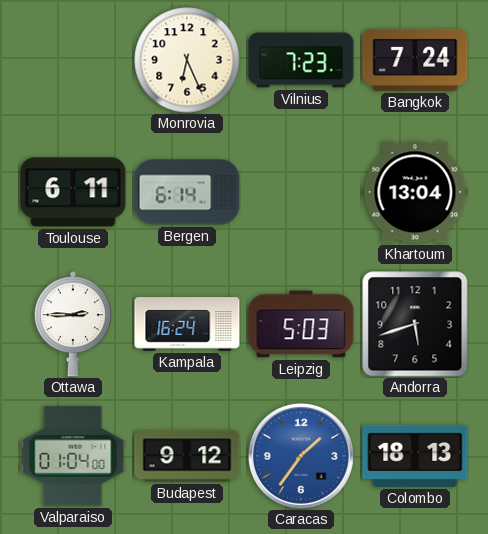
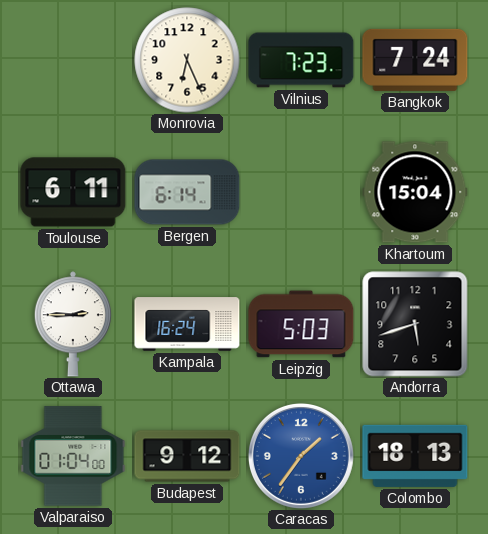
Khartoum: 13:04 -> 15:04
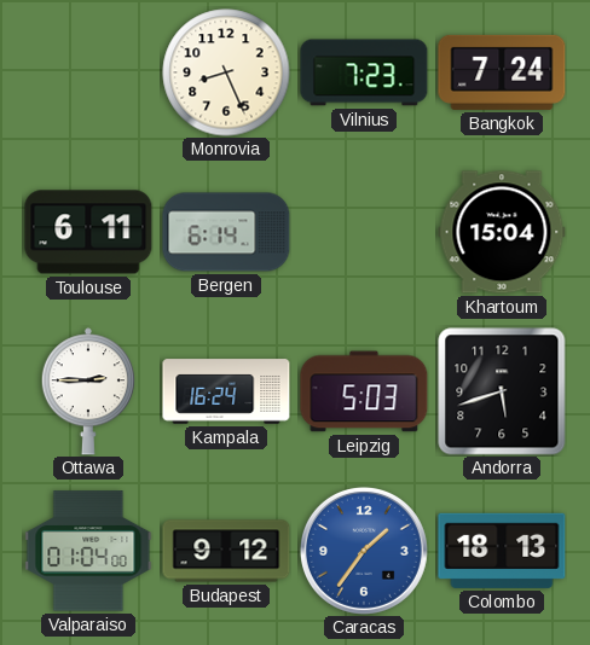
Monrovia: 6:26 -> 8:26
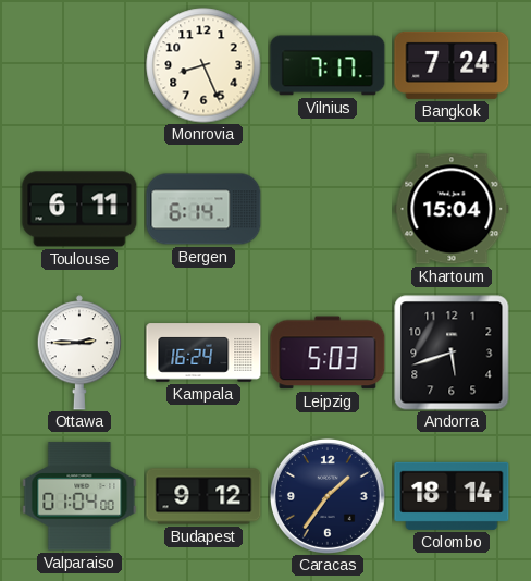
Vilnius: 7:23 -> 7:17
Caracas dial: blue -> navy
Colombo: 18:13 -> 18:14
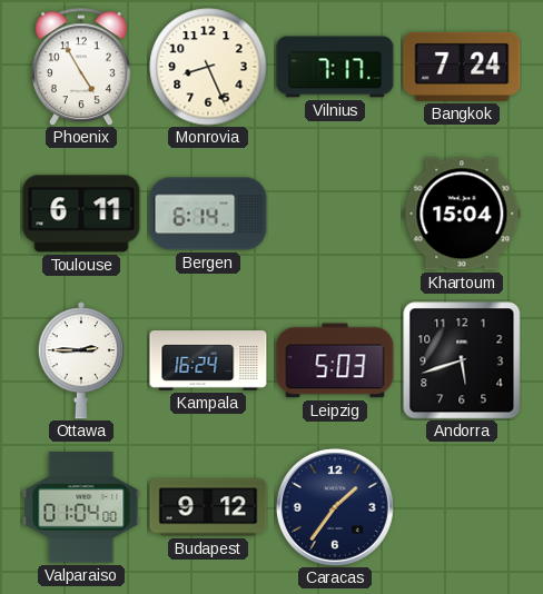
Phoenix: none -> 4:55
Colombo: 18:14 -> none
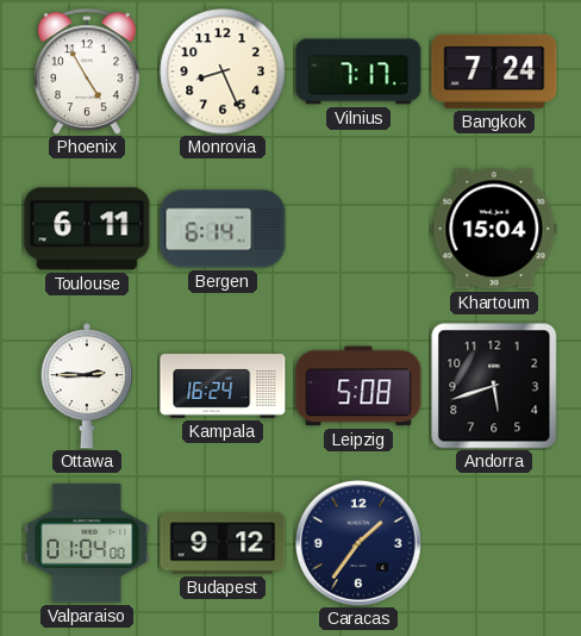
Leipzig: 5:03 -> 5:08
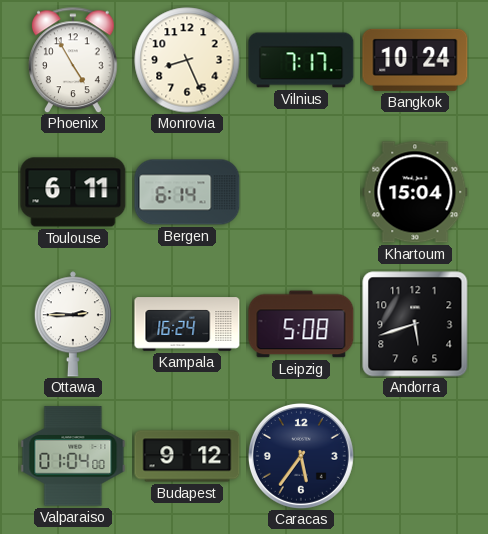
Bangkok: 7:24 -> 10:24
Caracas: 1:36 -> 5:36
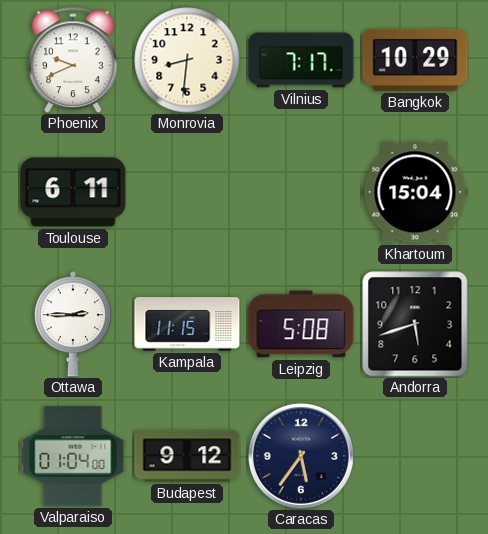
Phoenix: 4:55 -> 9:41
Monrovia: 8:26 -> 8:31
Bangkok: 10:24 -> 10:29
Bergen: 6:14 -> none
Kampala: 16:24 -> 11:15
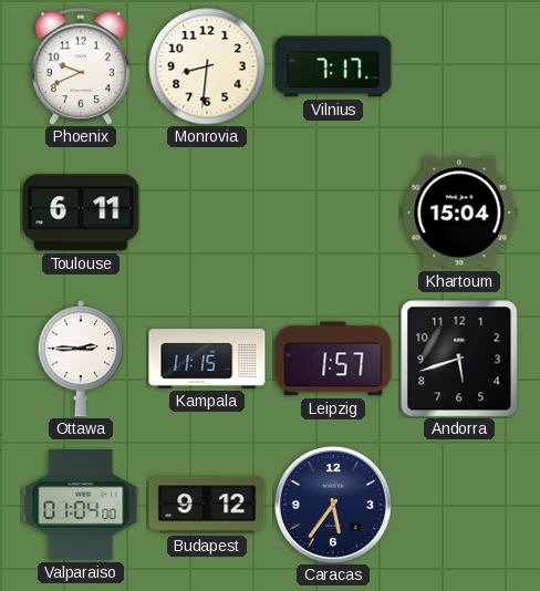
Bangkok: 10:29 -> none
Leipzig: 5:08 -> 1:57
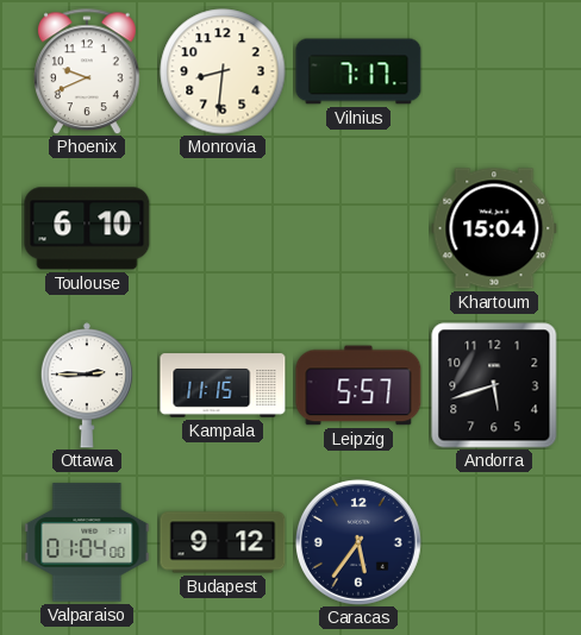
Toulouse: 6:11 -> 6:10
Leipzig: 1:57 -> 5:57
